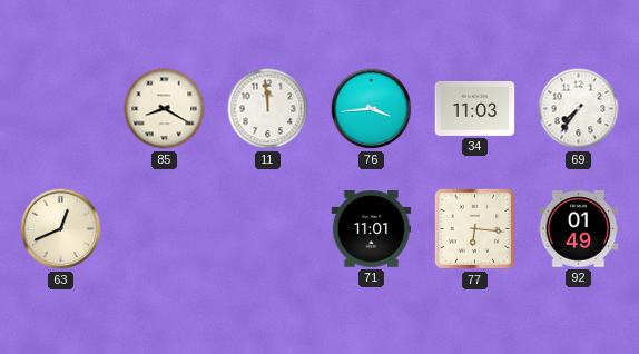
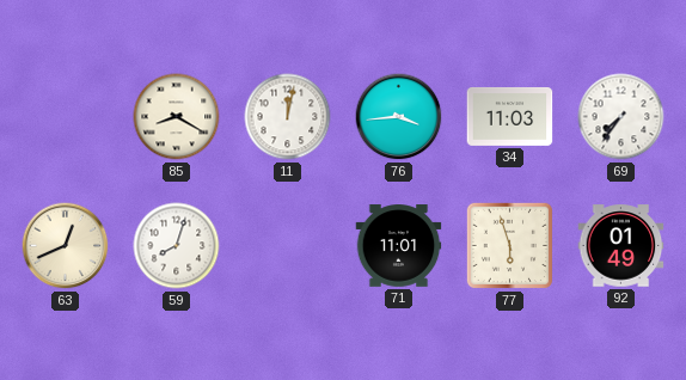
11: 11:59 -> 12:02
59: none -> 8:03
77: 6:16 -> 5:57
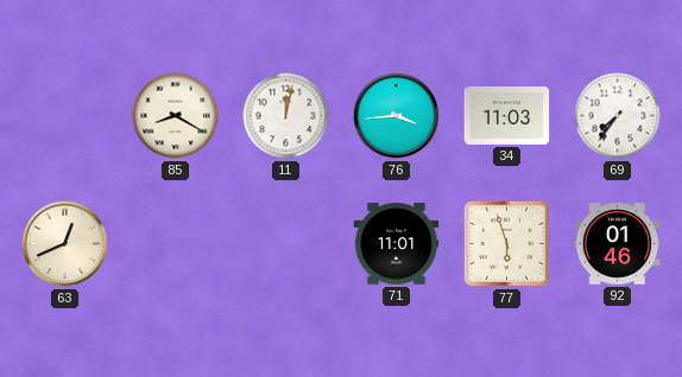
59: 8:03 -> none
92: 01:49 -> 01:46
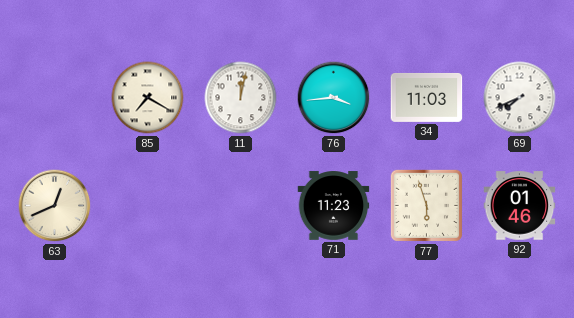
85: 8:20 -> 7:20
69: 7:36 -> 7:41
71: 11:01 -> 11:23
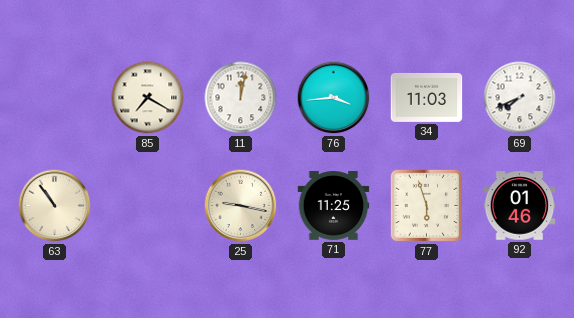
63: 12:41 -> 10:54
25: none -> 9:17
71: 11:23 -> 11:25
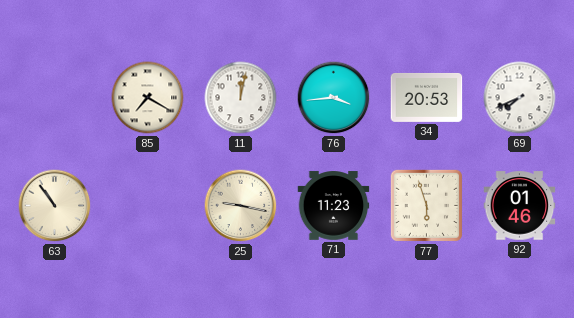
34: 11:03 -> 20:53
71: 11:25 -> 11:23
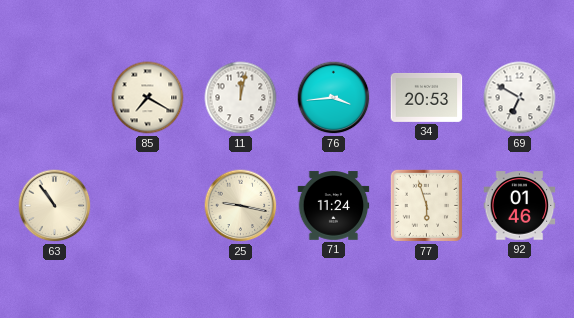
69: 7:41 -> 6:50
71: 11:23 -> 11:24
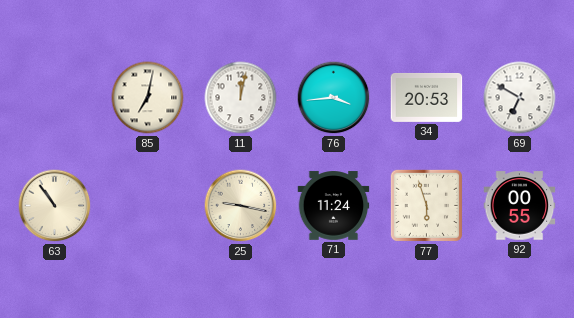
85: 7:20 -> 7:02
92: 01:46 -> 00:55
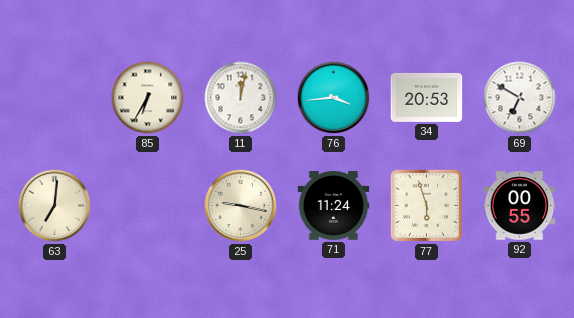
85: 7:02 -> 6:35
63: 10:54 -> 7:01
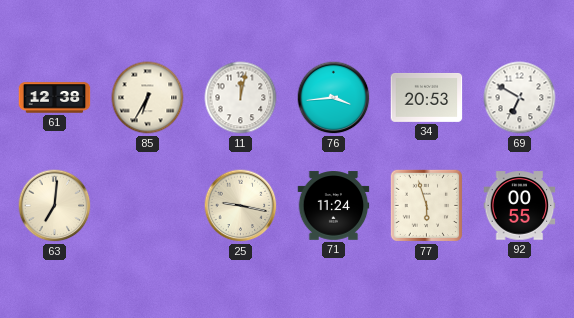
61: none -> 12:38
